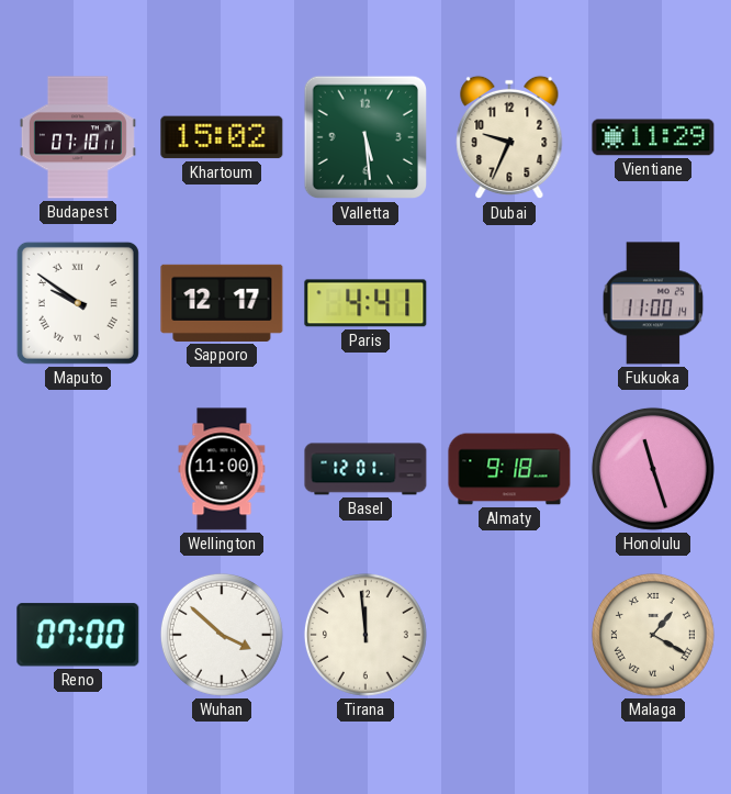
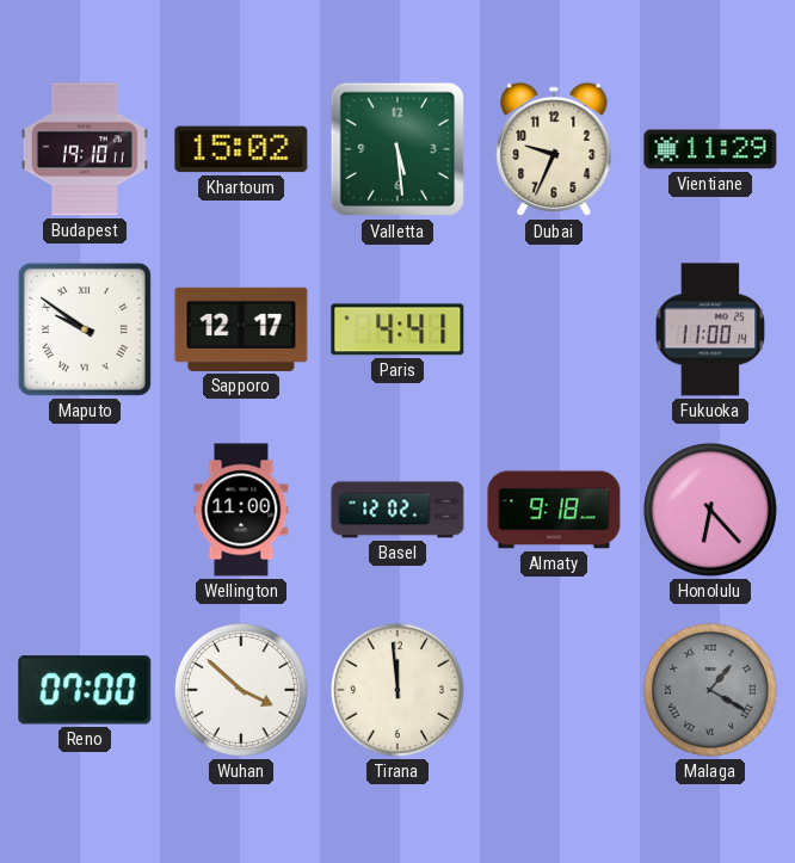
Budapest: 07:10 -> 19:10
Basel: 12:01 -> 12:02
Honolulu: 11:27 -> 6:23
Malaga dial: cream -> grey
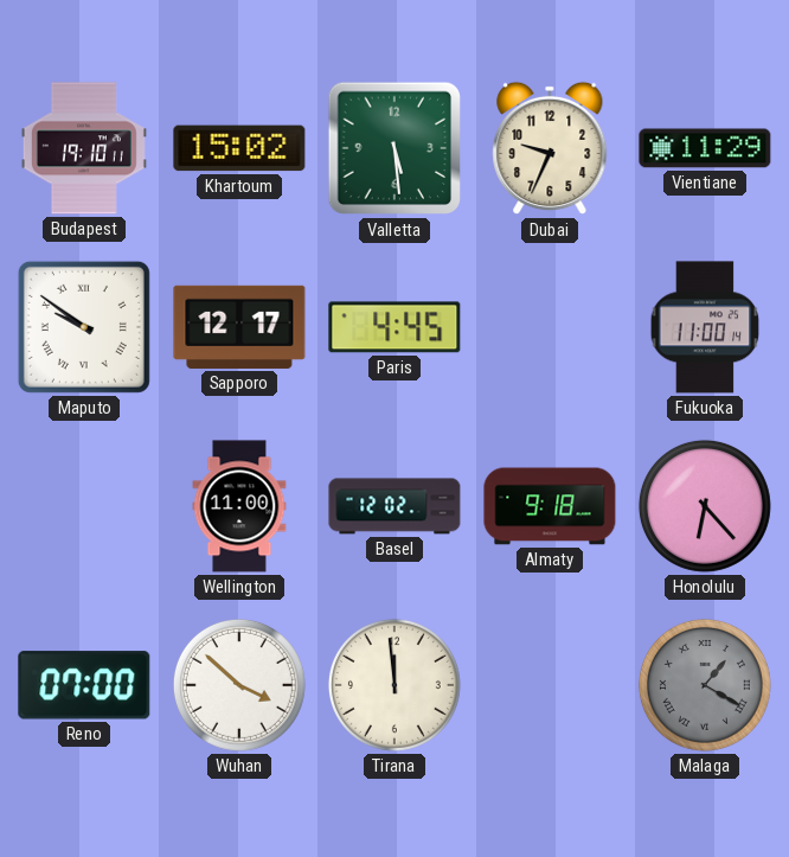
Paris: 4:41 -> 4:45
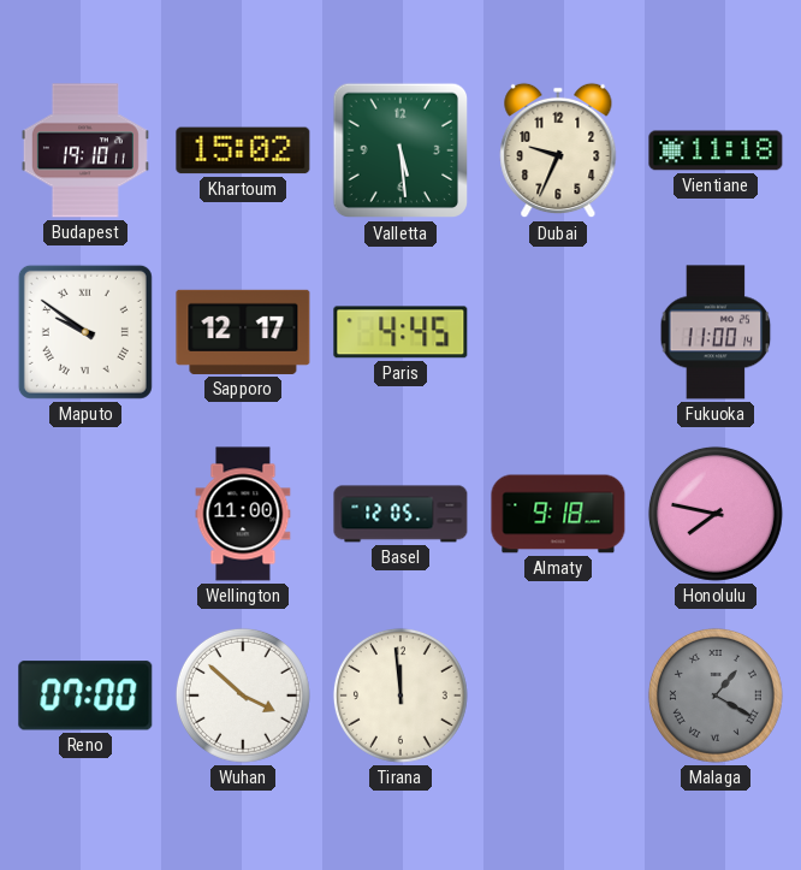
Vientiane: 11:29 -> 11:18
Basel: 12:02 -> 12:05
Honolulu: 6:23 -> 7:47
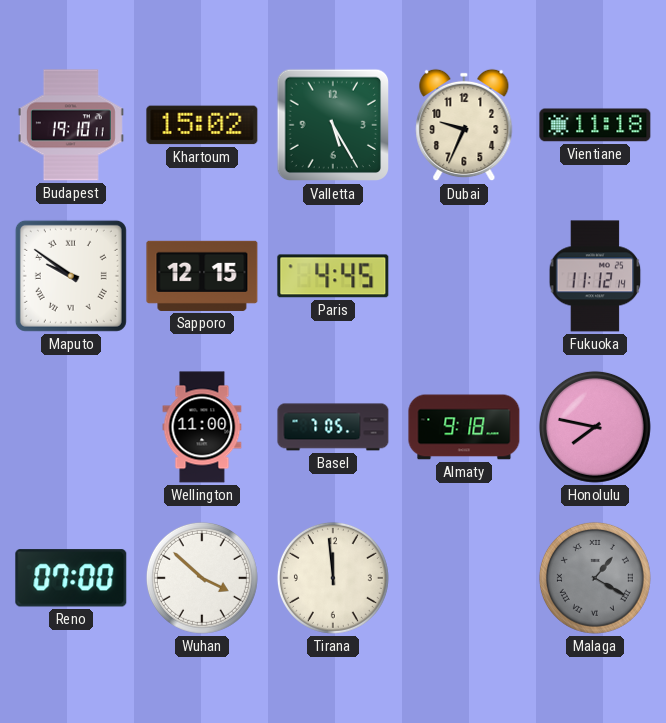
Valletta: 5:29 -> 5:25
Sapporo: 12:17 -> 12:15
Fukuoka: 11:00 -> 11:12
Basel: 12:05 -> 7:05
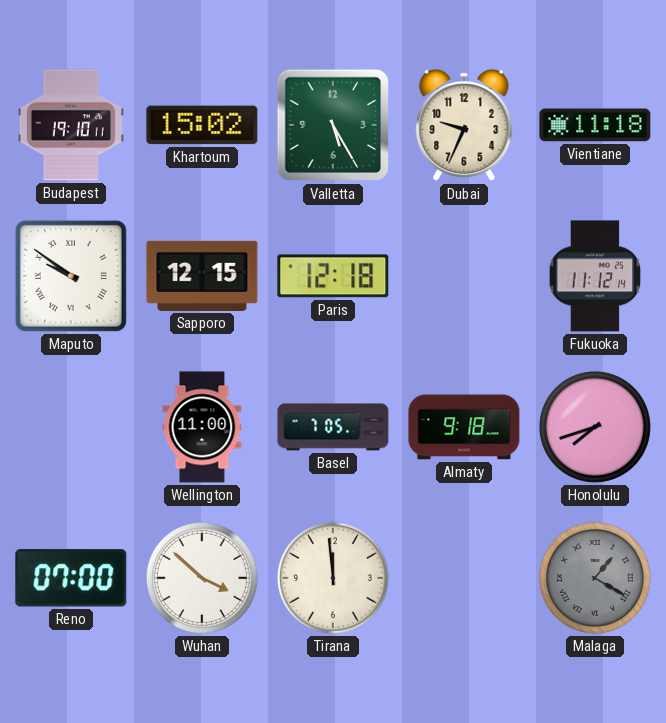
Paris: 4:45 -> 12:18
Honolulu: 7:47 -> 7:42
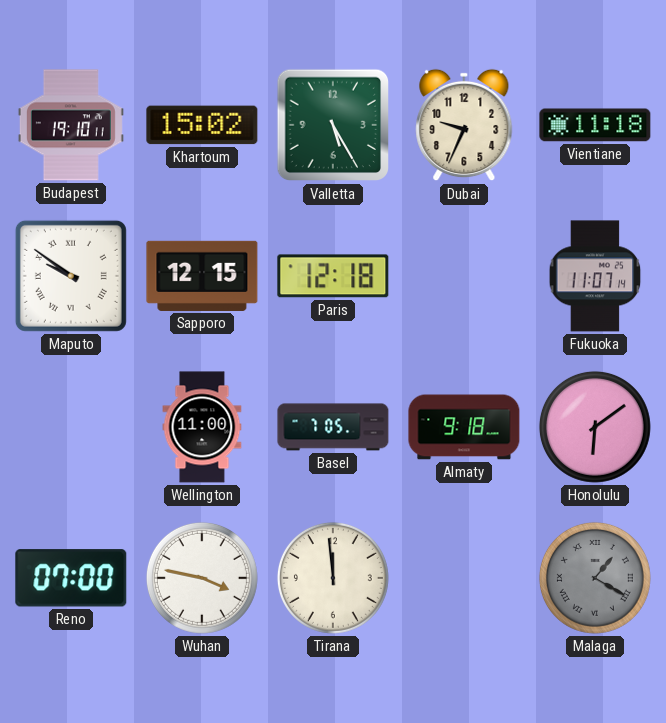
Fukuoka: 11:12 -> 11:07
Honolulu: 7:42 -> 6:09
Wuhan: 3:52 -> 3:47
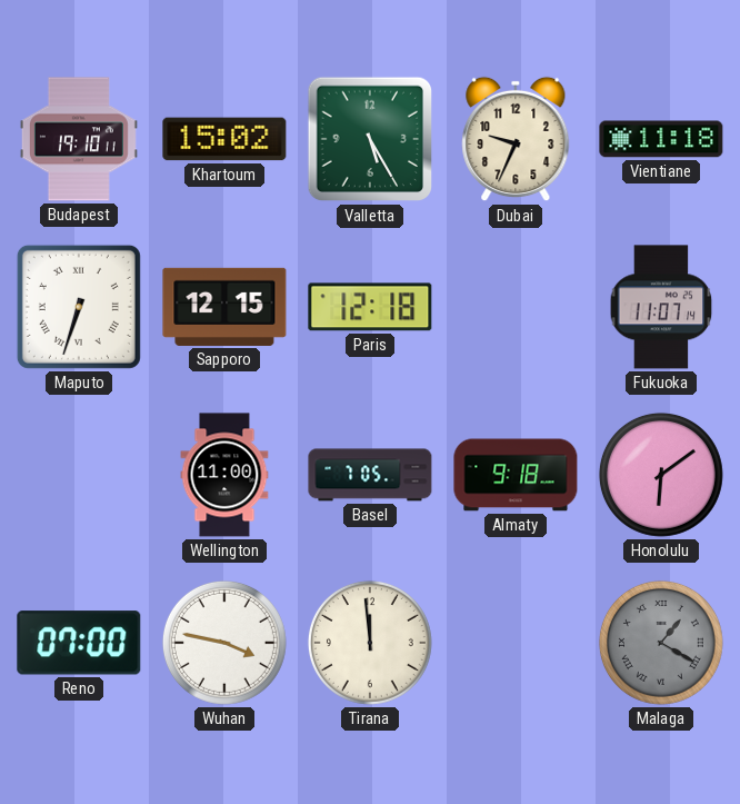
Maputo: 9:51 -> 6:33
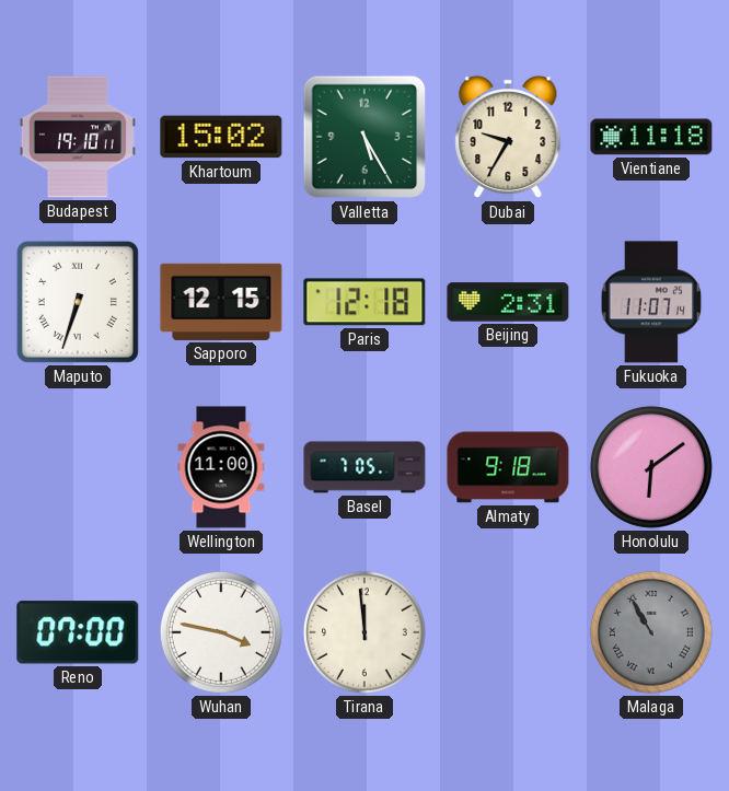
Dubai: 9:34 -> 9:35
Beijing: none -> 2:31
Malaga: 1:20 -> 10:55
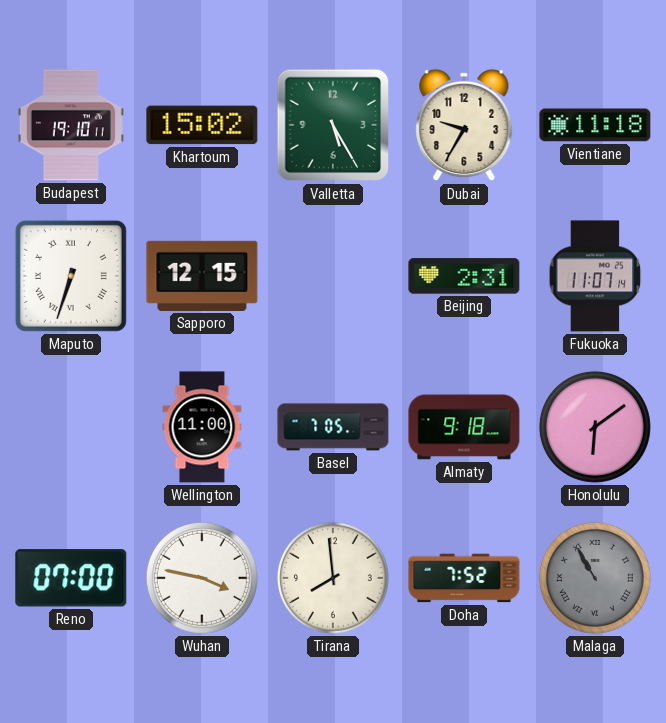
Paris: 12:18 -> none
Tirana: 11:59 -> 7:59
Doha: none -> 7:52
